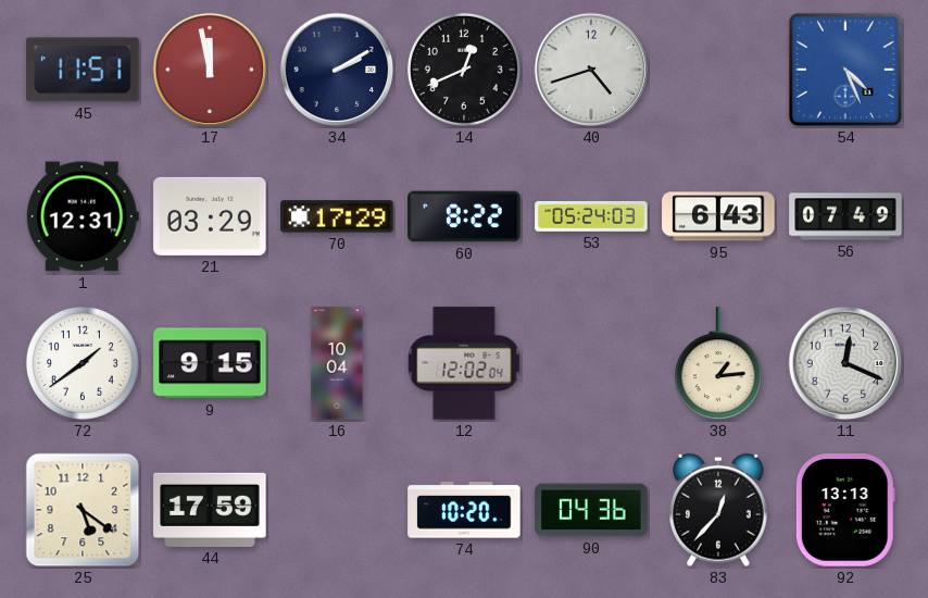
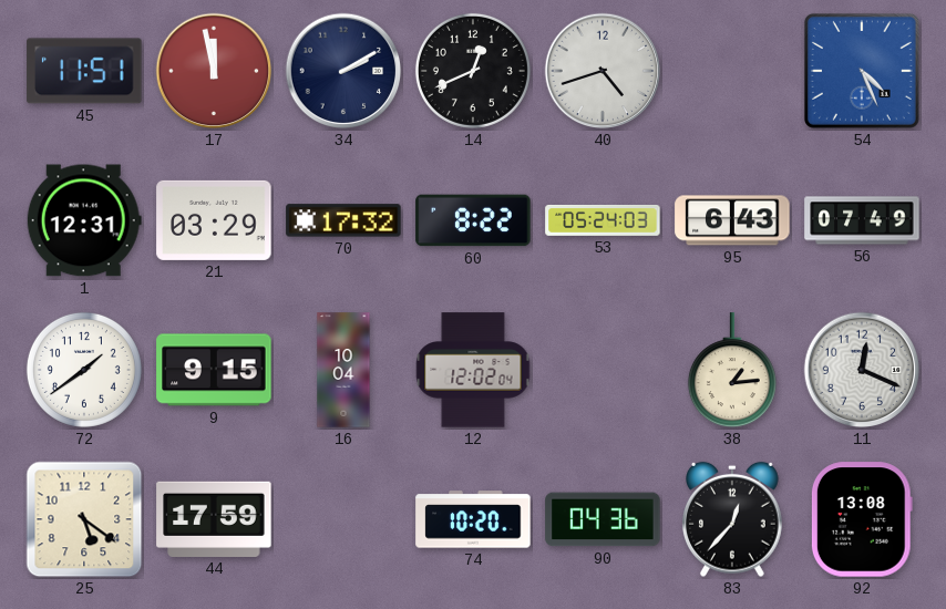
70: 17:29 -> 17:32
92: 13:13 -> 13:08
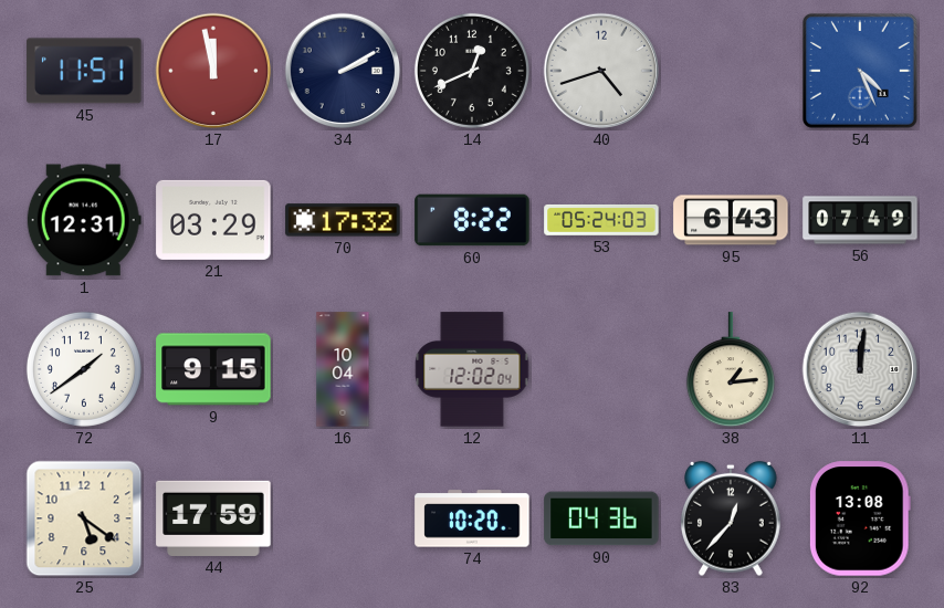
11: 12:19 -> 12:01
